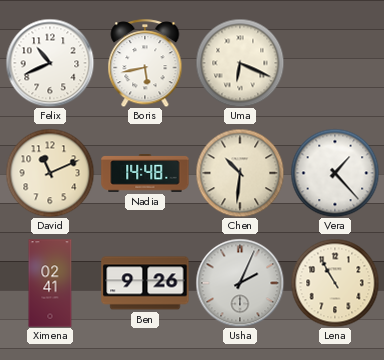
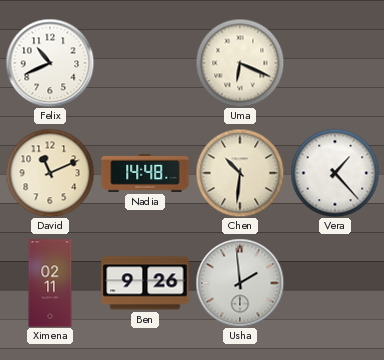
Boris: 5:43 -> none
Ximena: 02:41 -> 02:11
Usha: 2:04 -> 1:59
Lena: 10:55 -> none
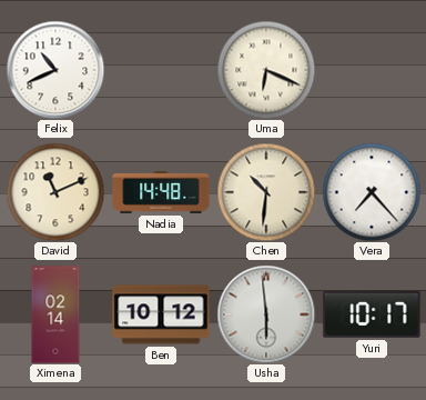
Vera: 1:23 -> 7:23
Ximena: 02:11 -> 02:14
Ben: 9:26 -> 10:12
Usha: 1:59 -> 5:59
Yuri: none -> 10:17
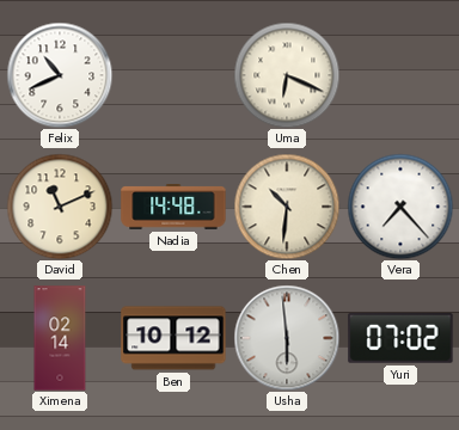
Yuri: 10:17 -> 07:02
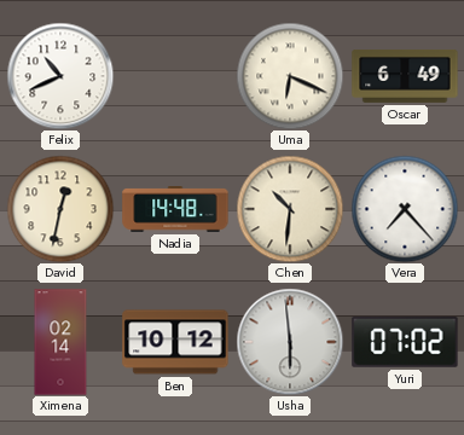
Oscar: none -> 6:49
David: 11:11 -> 12:32
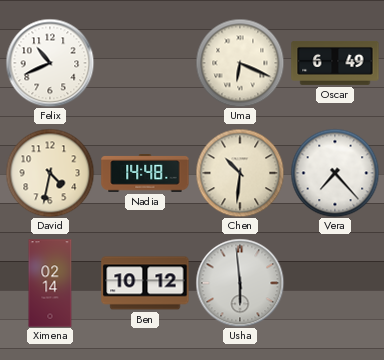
David: 12:32 -> 4:32
Yuri: 07:02 -> none
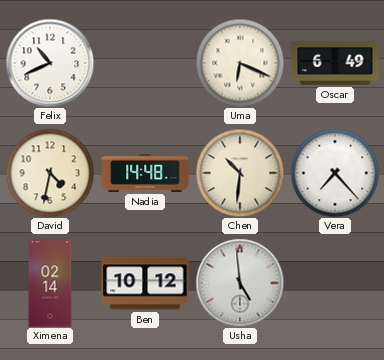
Usha: 5:59 -> 4:59
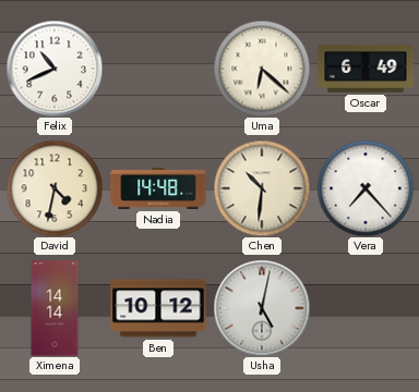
Uma: 6:19 -> 6:22
Ximena: 02:14 -> 14:14
Usha: 4:59 -> 5:02
